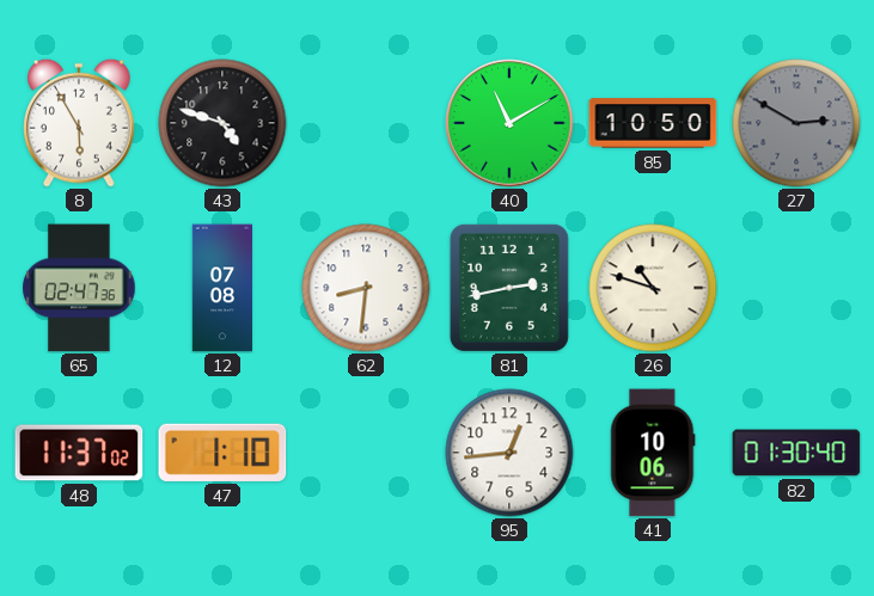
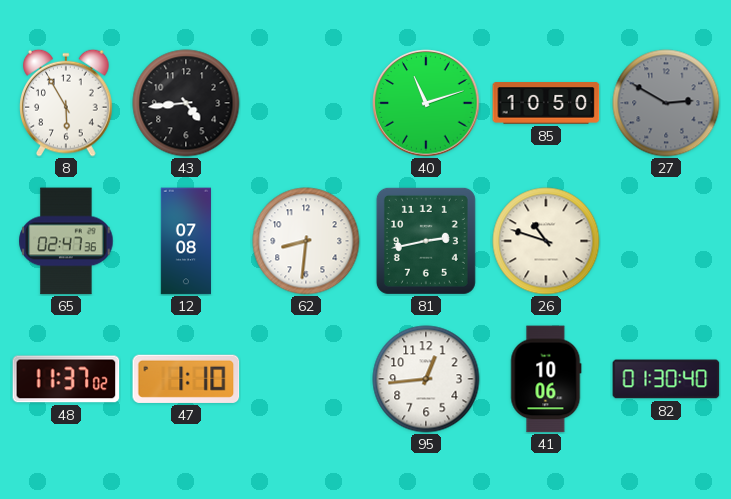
43: 4:48 -> 4:44
40: 11:10 -> 11:12
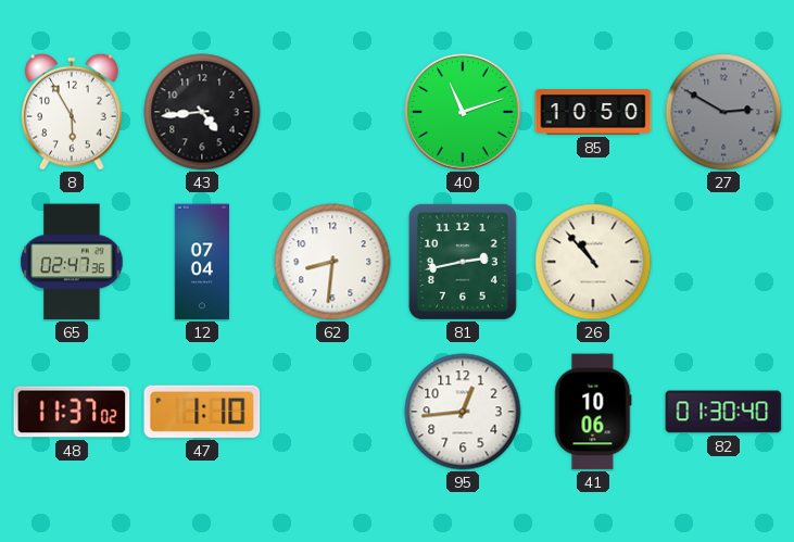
12: 07:08 -> 07:04
26: 10:48 -> 10:53
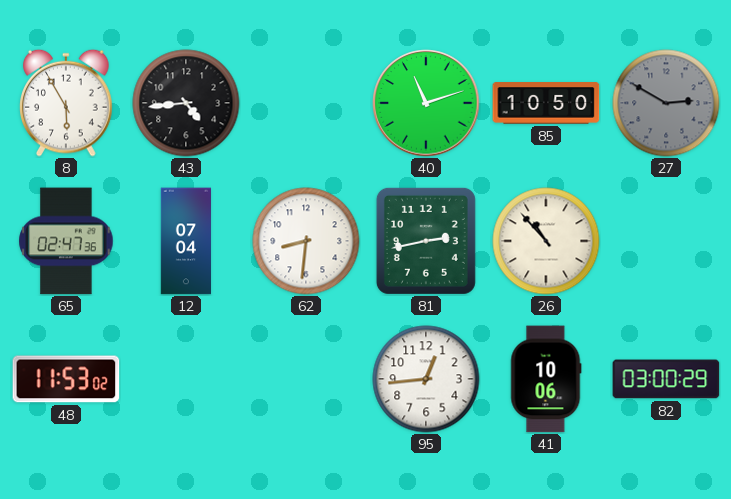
48: 11:37 -> 11:53
47: 1:10 -> none
82: 01:30 -> 03:00
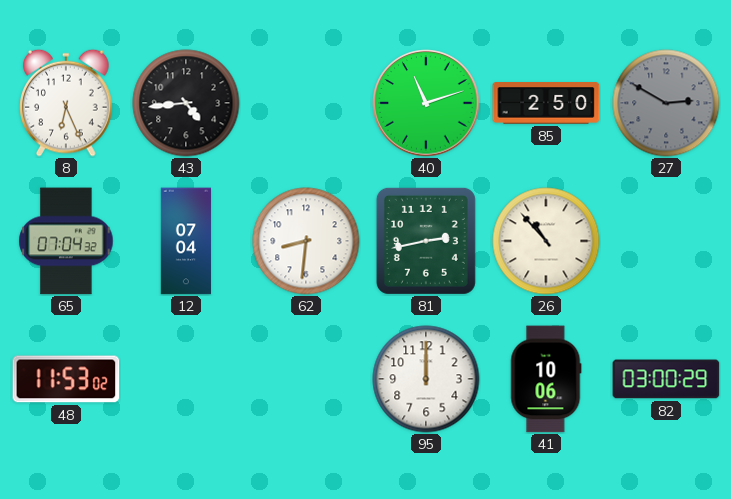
8: 5:55 -> 6:26
85: 10:50 -> 2:50
65: 02:47 -> 07:04
95: 12:44 -> 12:00
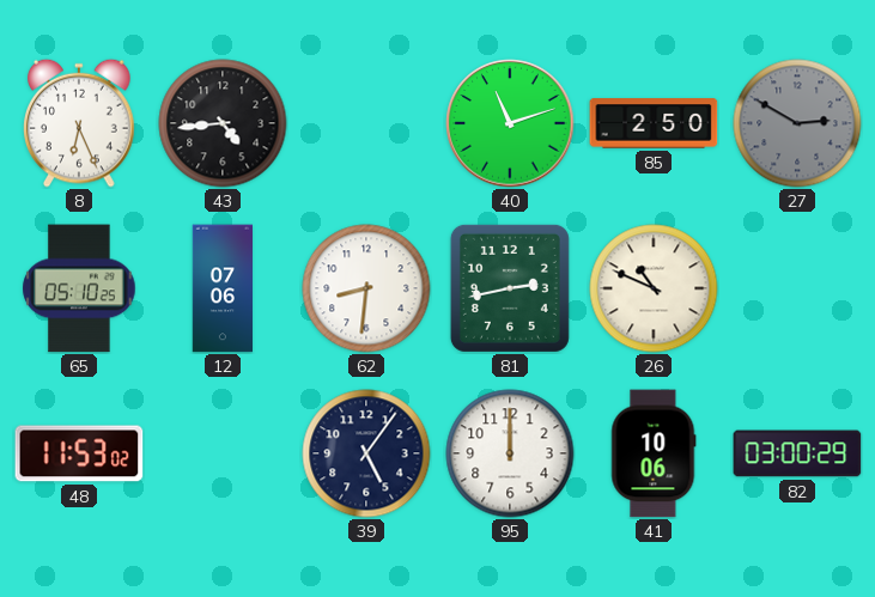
65: 07:04 -> 05:10
12: 07:04 -> 07:06
26: 10:53 -> 10:49
39: none -> 5:06
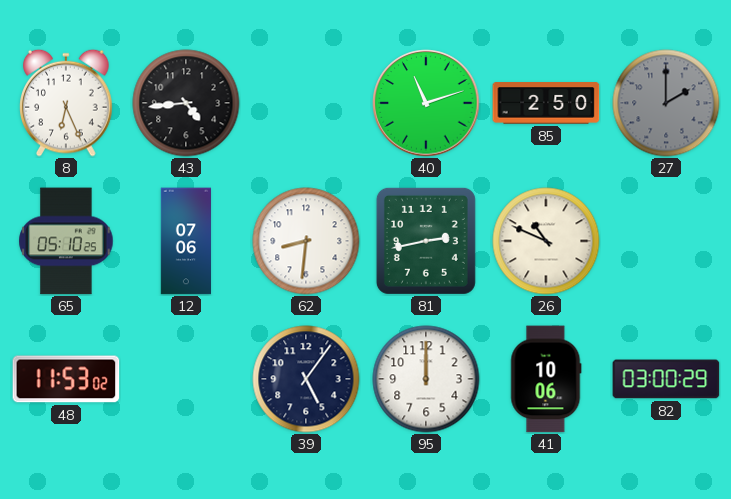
27: 2:50 -> 2:00
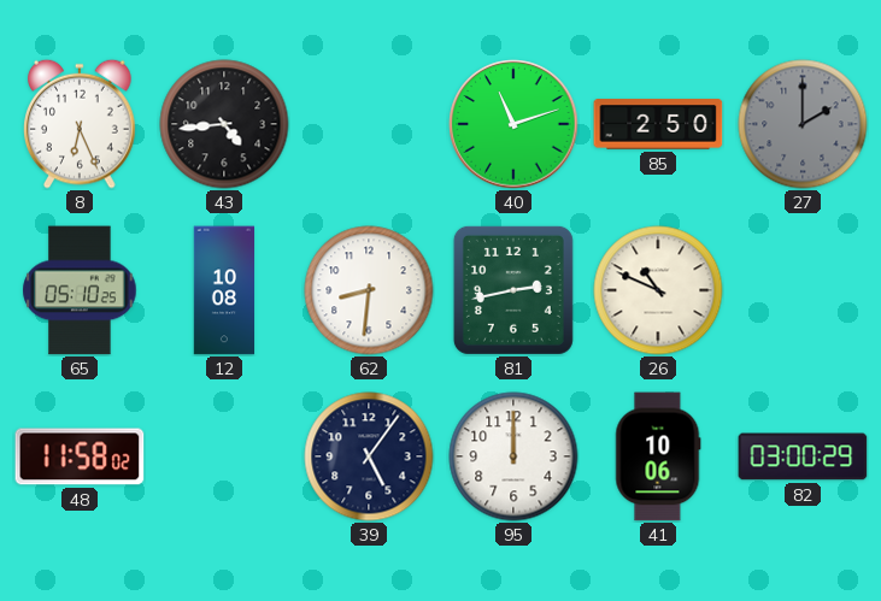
12: 07:06 -> 10:08
48: 11:53 -> 11:58
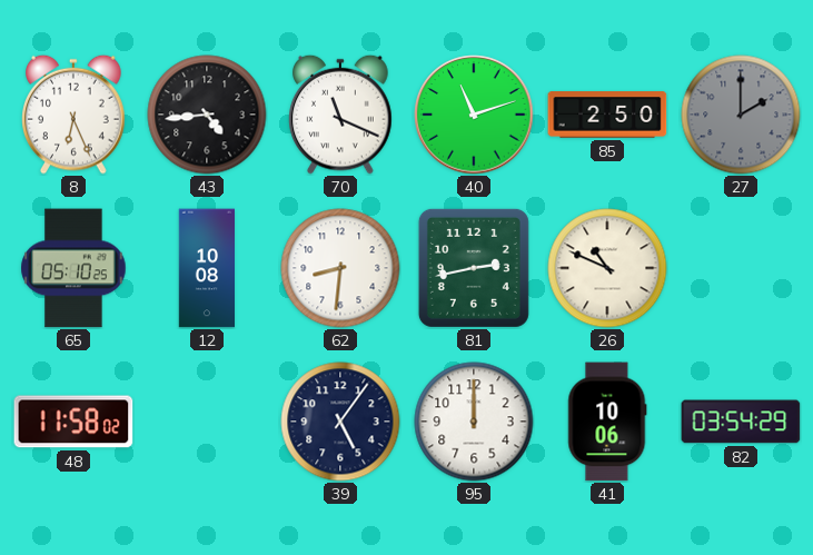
70: none -> 11:19
82: 03:00 -> 03:54
